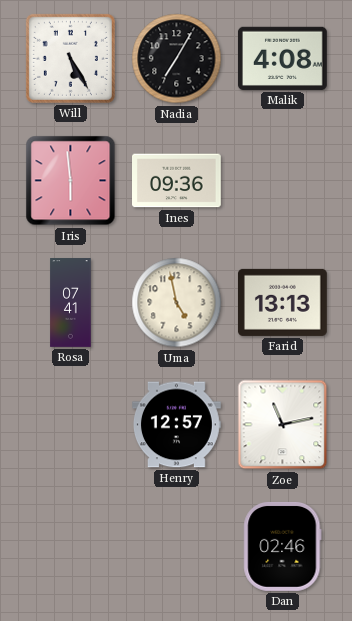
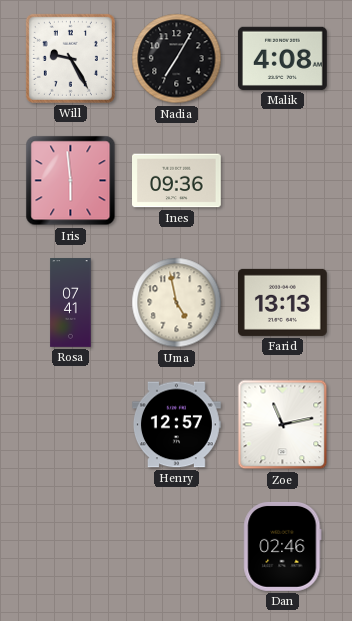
Will: 5:25 -> 9:25
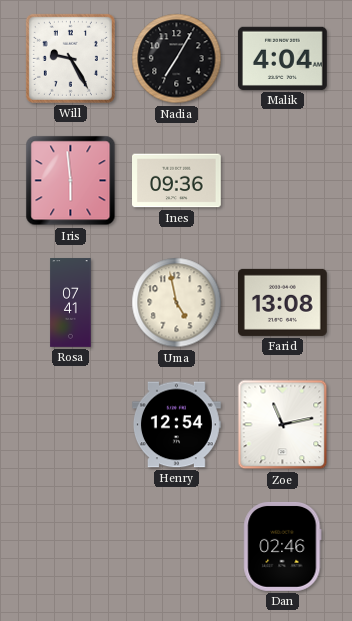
Malik: 4:08 -> 4:04
Farid: 13:13 -> 13:08
Henry: 12:57 -> 12:54
